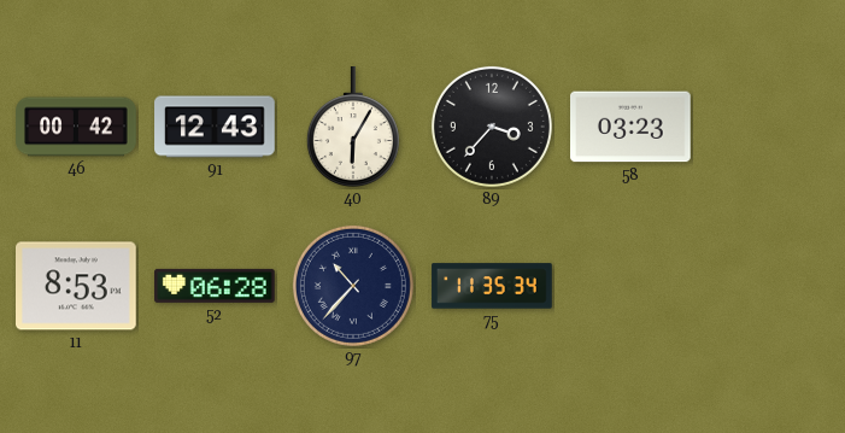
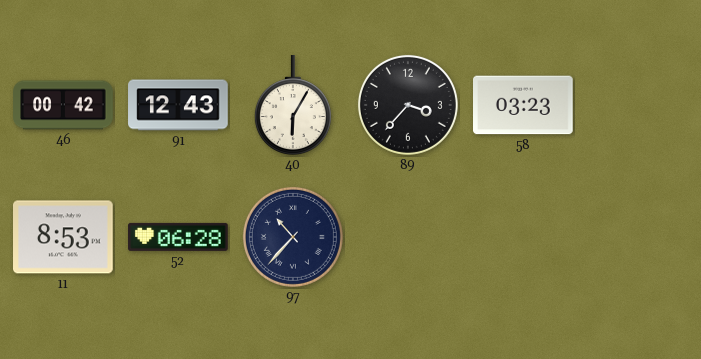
75: 11:35 -> none
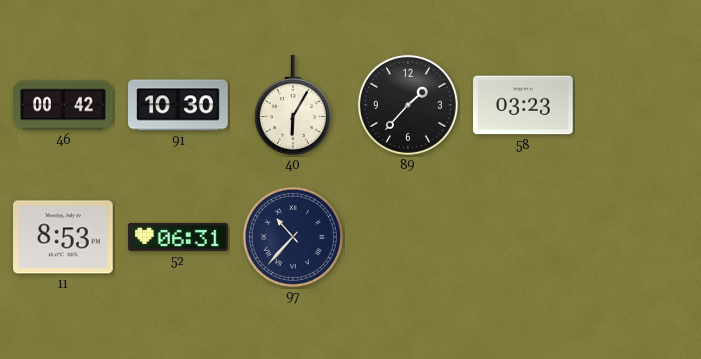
91: 12:43 -> 10:30
89: 3:37 -> 1:37
52: 06:28 -> 06:31
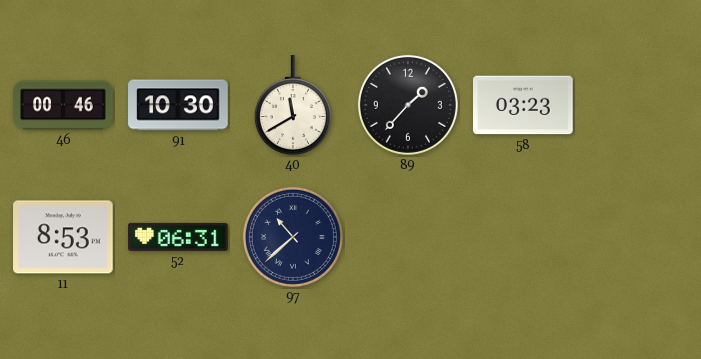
46: 00:42 -> 00:46
40: 6:05 -> 11:40
97: 10:37 -> 10:38
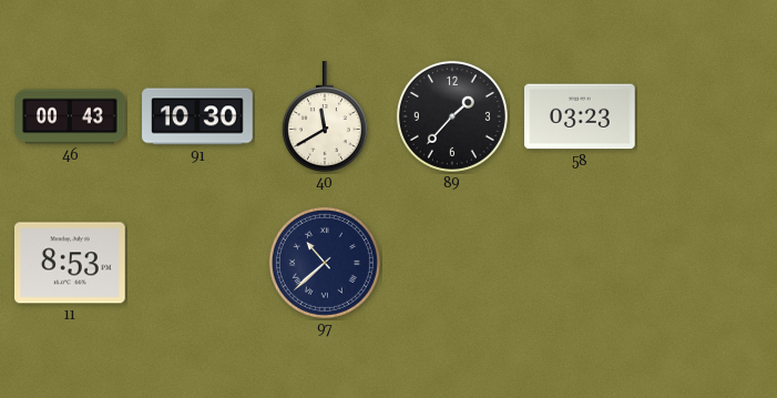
46: 00:46 -> 00:43
52: 06:31 -> none
